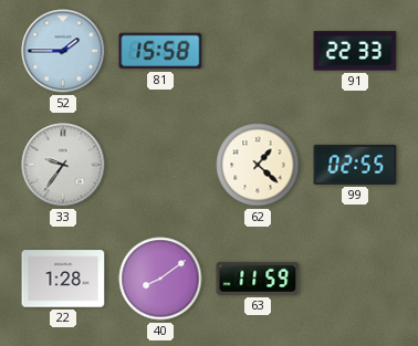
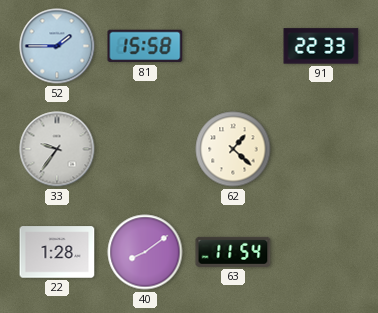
99: 02:55 -> none
63: 11:59 -> 11:54
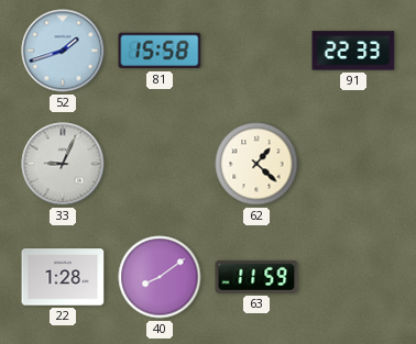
52: 1:45 -> 1:42
33: 9:36 -> 9:04
63: 11:54 -> 11:59
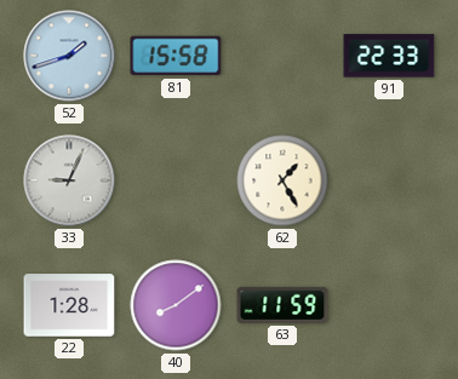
62: 1:22 -> 1:25
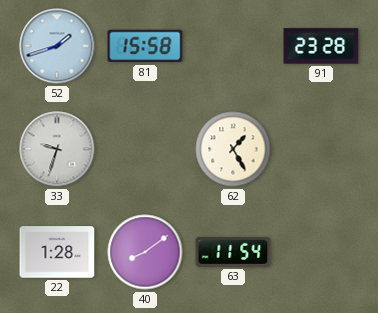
91: 22:33 -> 23:28
33: 9:04 -> 9:33
63: 11:59 -> 11:54
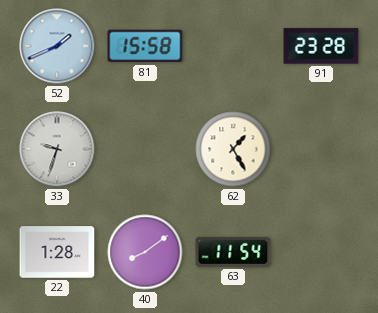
52: 1:42 -> 1:41
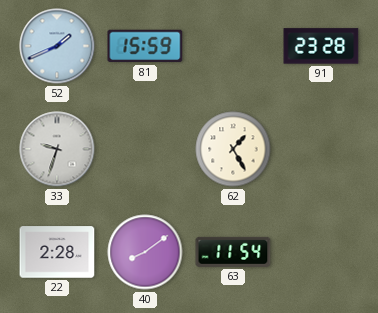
81: 15:58 -> 15:59
22: 1:28 -> 2:28
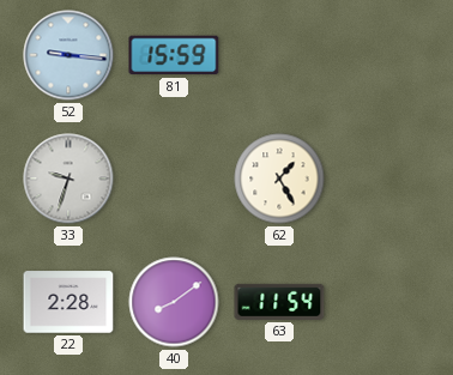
52: 1:41 -> 9:16
91: 23:28 -> none
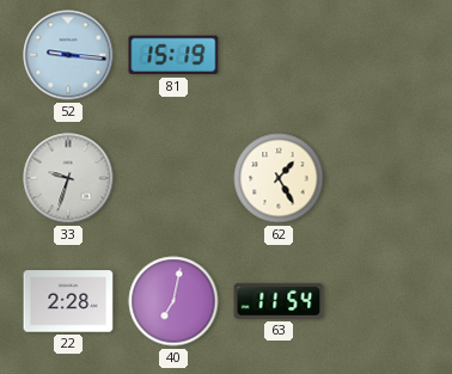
81: 15:59 -> 15:19
40: 8:09 -> 7:02
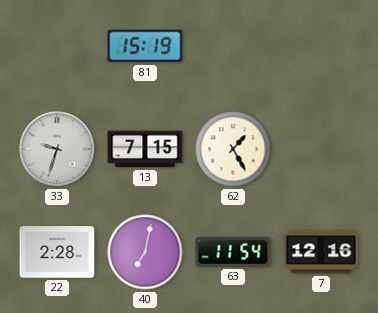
52: 9:16 -> none
13: none -> 7:15
7: none -> 12:16
